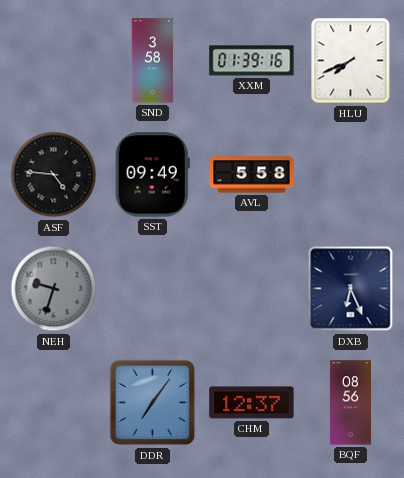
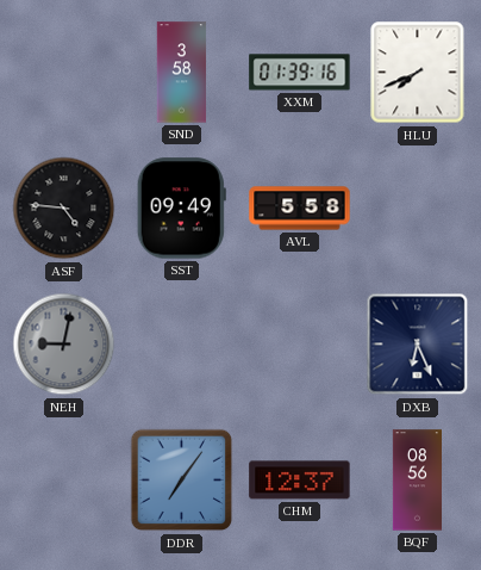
NEH: 9:33 -> 9:02
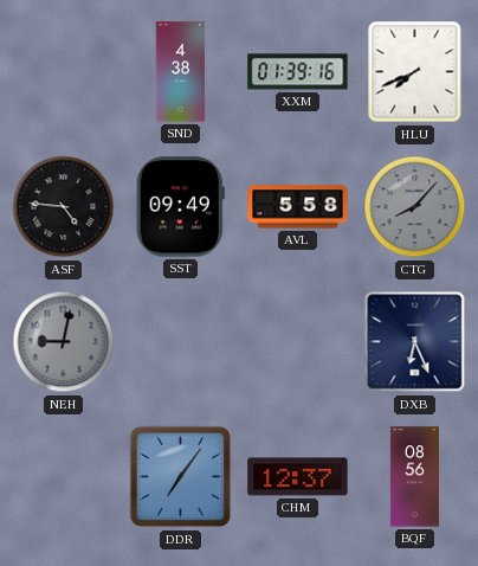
SND: 3:58 -> 4:38
CTG: none -> 8:07
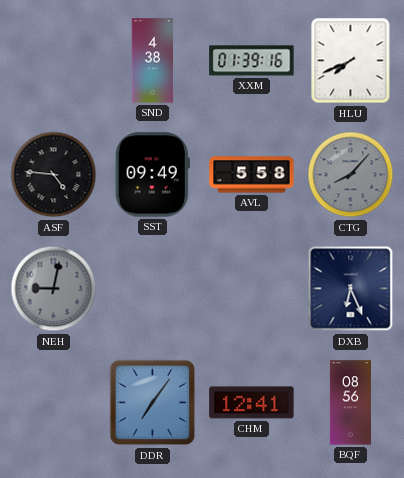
CHM: 12:37 -> 12:41
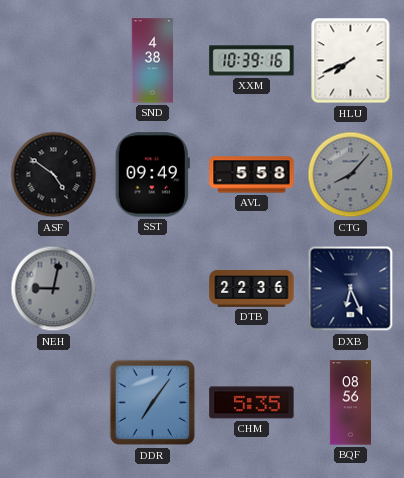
XXM: 01:39 -> 10:39
ASF: 4:46 -> 4:51
DTB: none -> 22:36
CHM: 12:41 -> 5:35
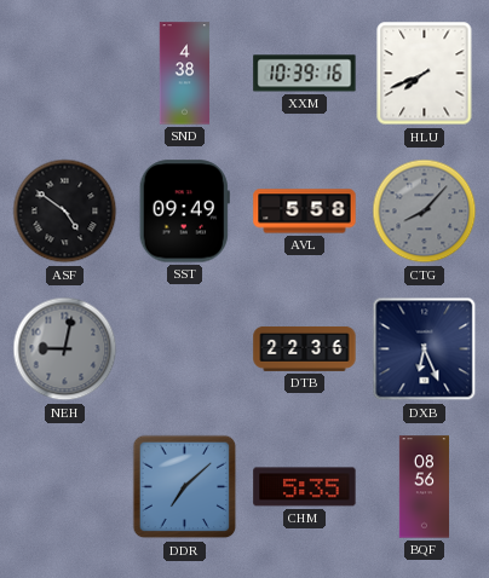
DDR: 7:06 -> 7:08
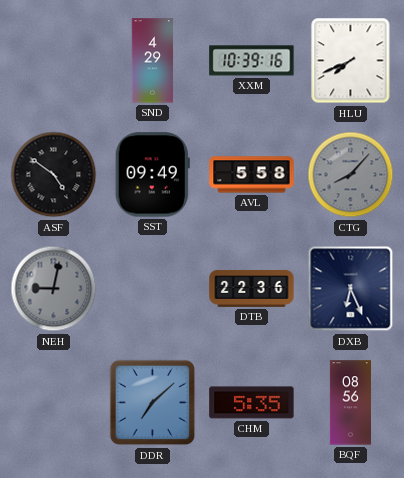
SND: 4:38 -> 4:29
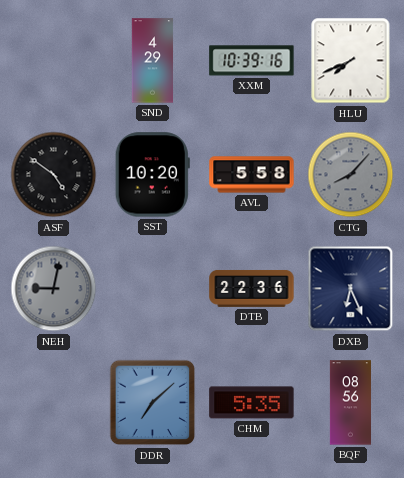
SST: 09:49 -> 10:20
